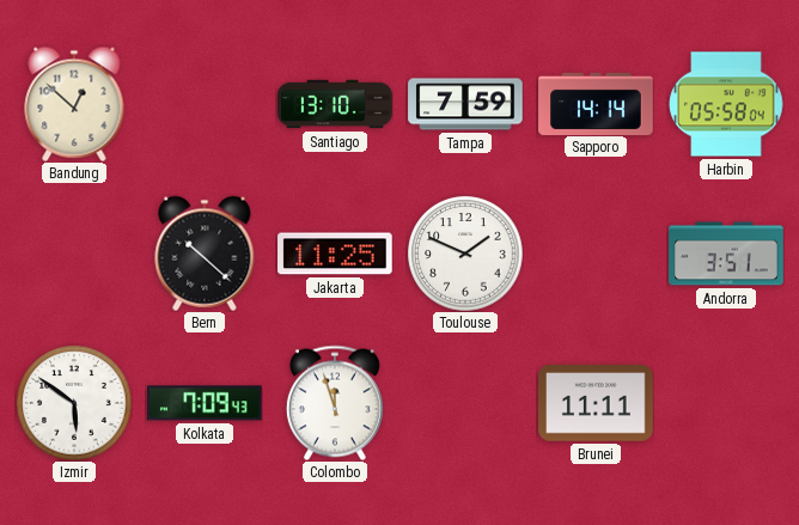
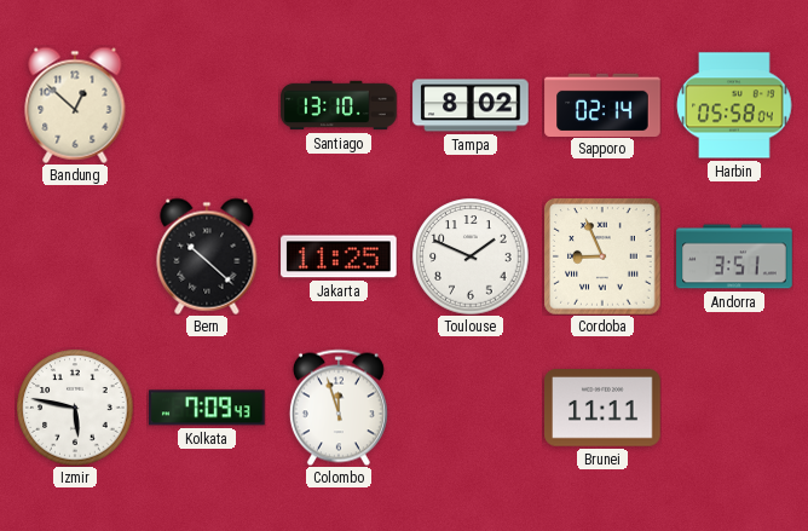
Tampa: 7:59 -> 8:02
Sapporo: 14:14 -> 02:14
Cordoba: none -> 8:56
Izmir: 5:51 -> 5:47
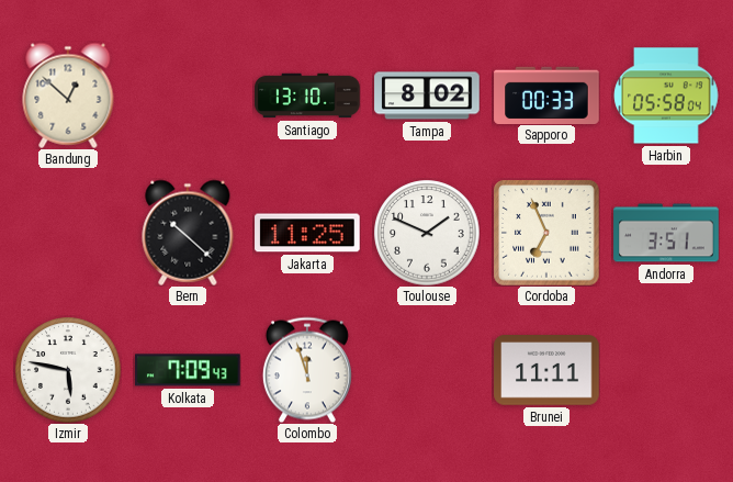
Sapporo: 02:14 -> 00:33
Cordoba: 8:56 -> 6:56
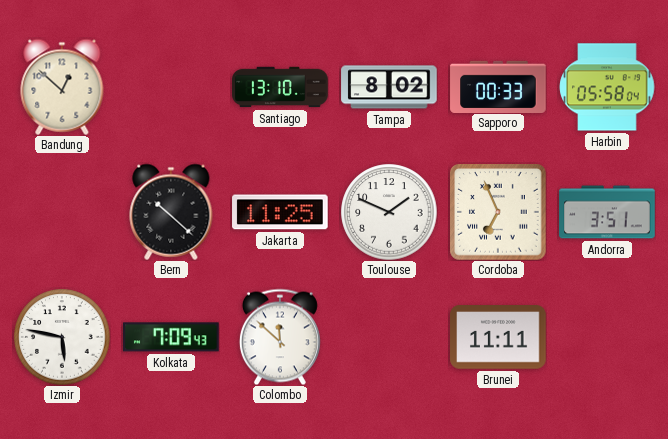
Colombo: 11:57 -> 11:52
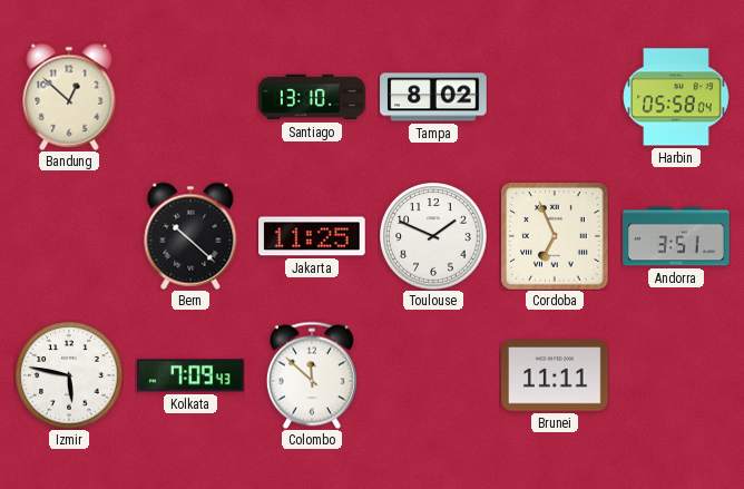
Sapporo: 00:33 -> none
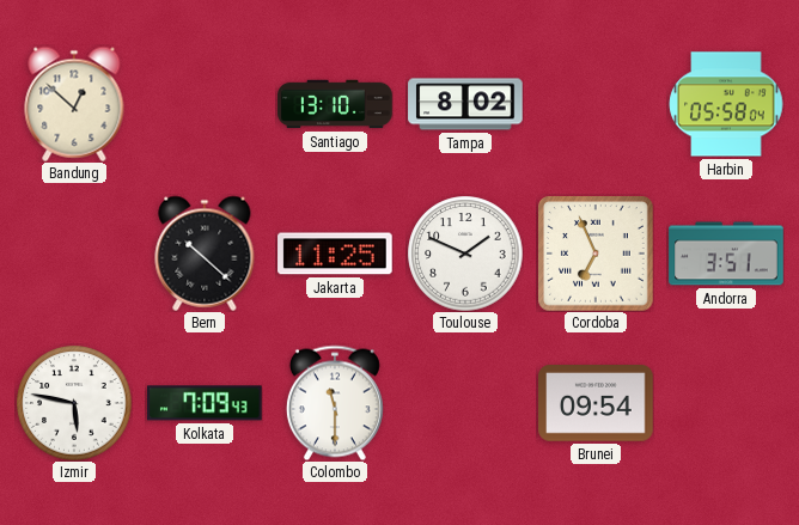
Colombo: 11:52 -> 11:30
Brunei: 11:11 -> 09:54
